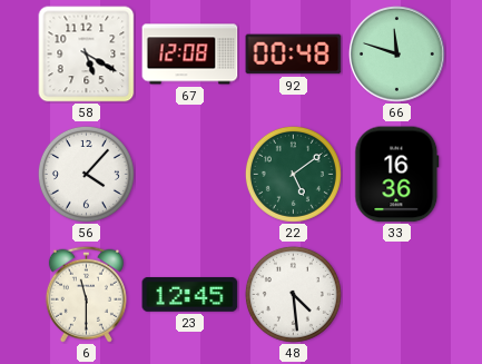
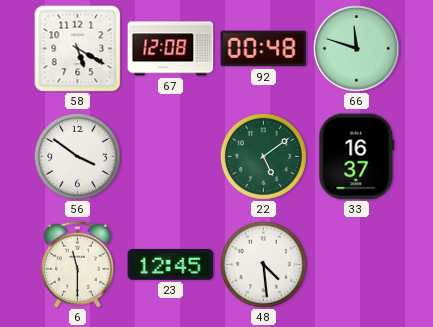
56: 4:07 -> 3:51
33: 16:36 -> 16:37
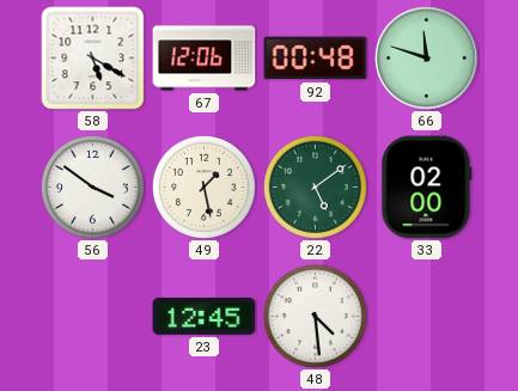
67: 12:08 -> 12:06
49: none -> 1:28
33: 16:37 -> 02:00
6: 11:30 -> none
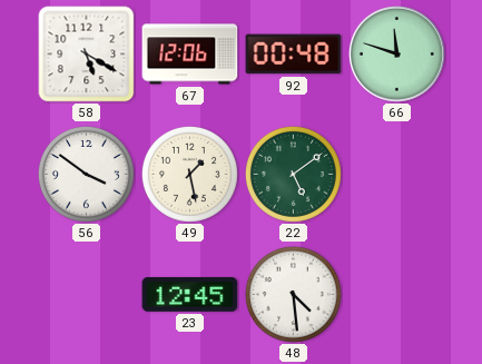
33: 02:00 -> none
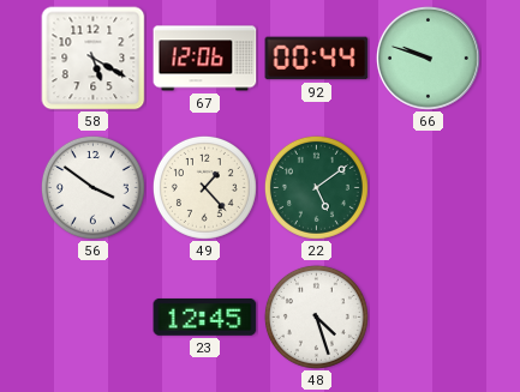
92: 00:48 -> 00:44
66: 11:48 -> 9:48
49: 1:28 -> 1:23
48: 4:29 -> 4:27
